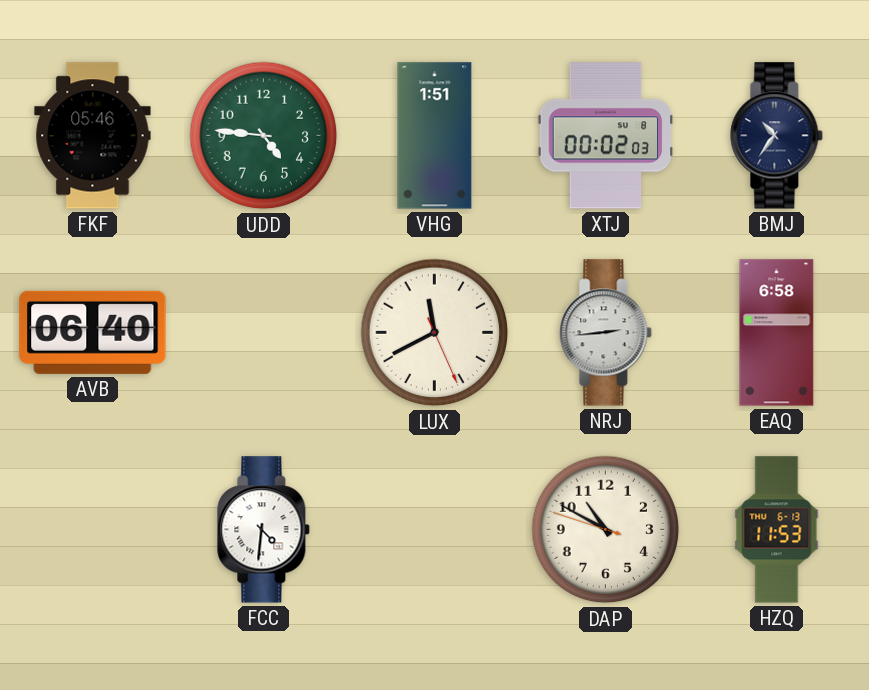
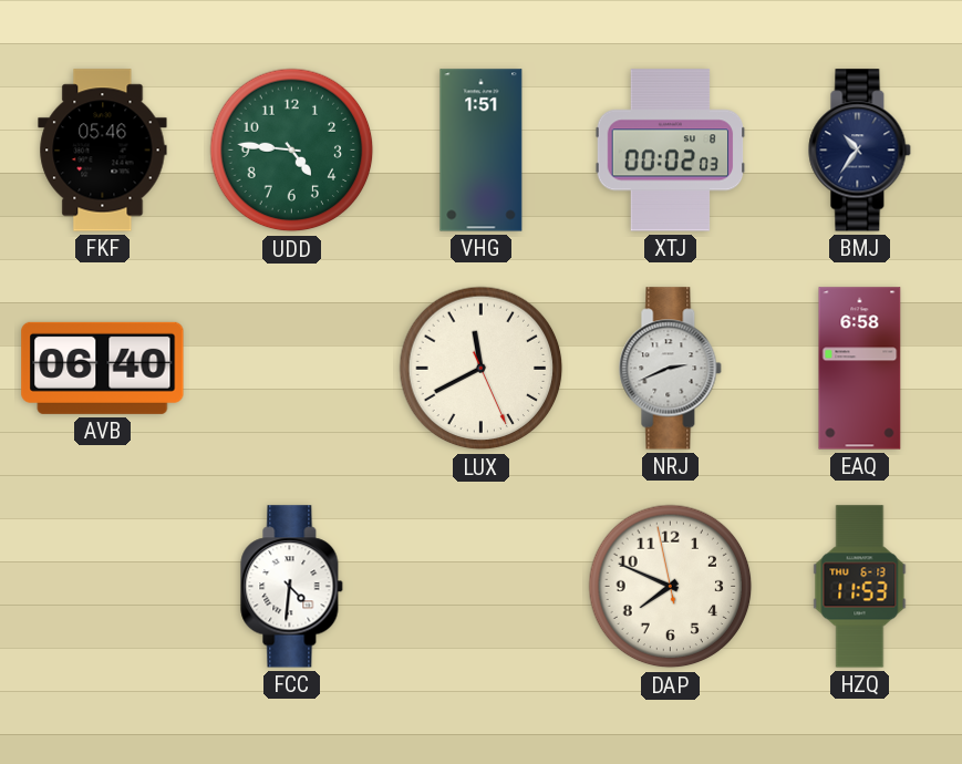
NRJ: 2:44 -> 2:41
DAP: 10:49 -> 7:48
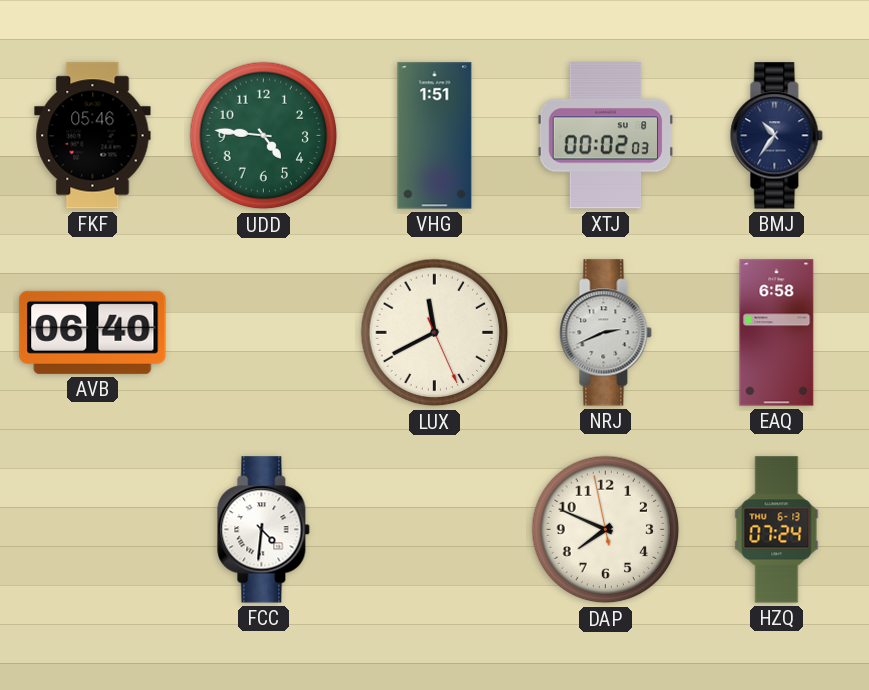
HZQ: 11:53 -> 07:24
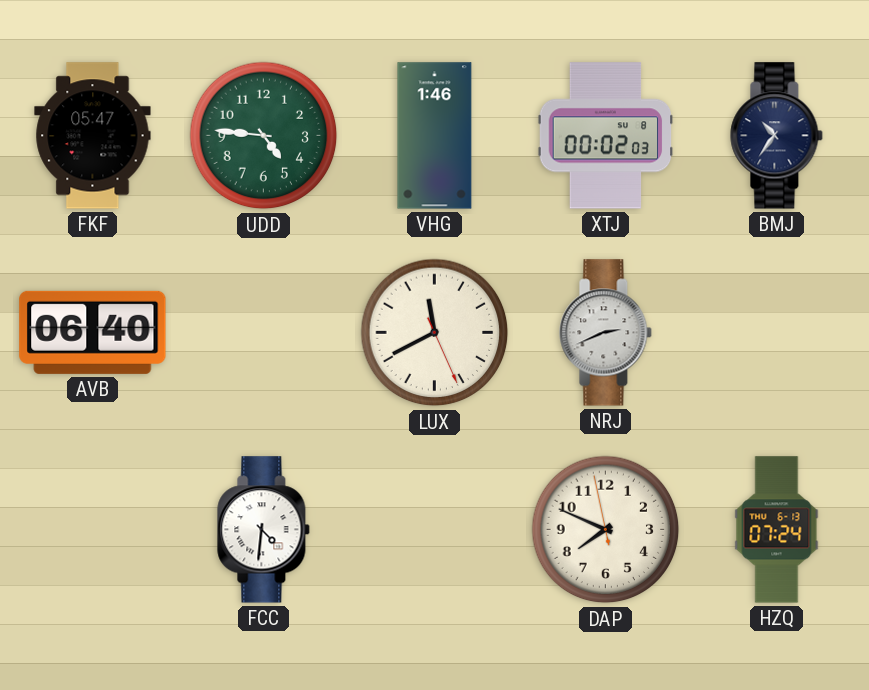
FKF: 05:46 -> 05:47
VHG: 1:51 -> 1:46
EAQ: 6:58 -> none
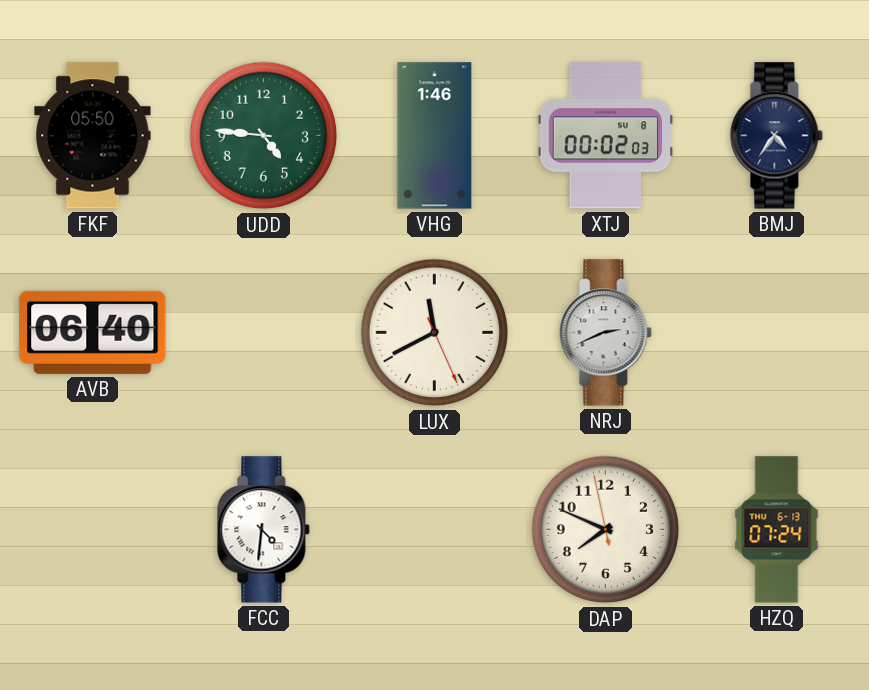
FKF: 05:47 -> 05:50
BMJ: 10:36 -> 4:36
